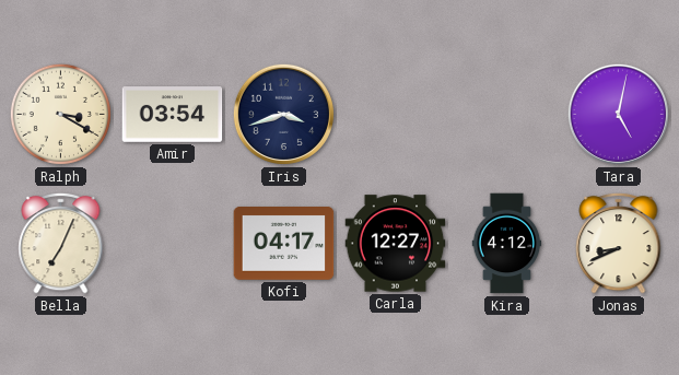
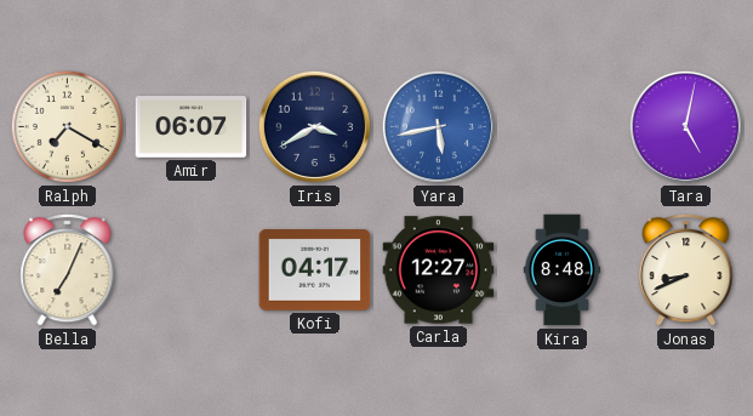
Ralph: 3:20 -> 7:20
Amir: 03:54 -> 06:07
Iris: 3:42 -> 3:40
Yara: none -> 5:43
Kira: 4:12 -> 8:48
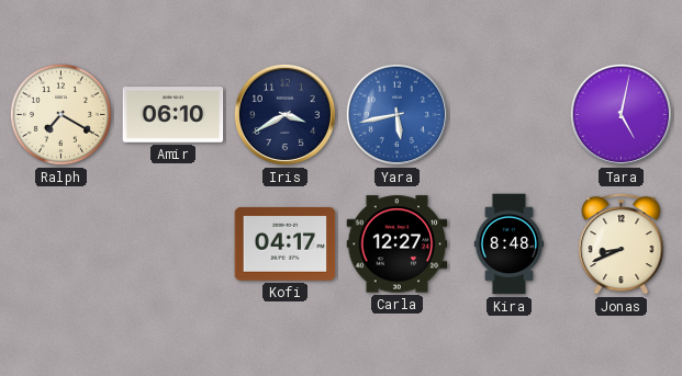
Amir: 06:07 -> 06:10
Bella: 7:04 -> none
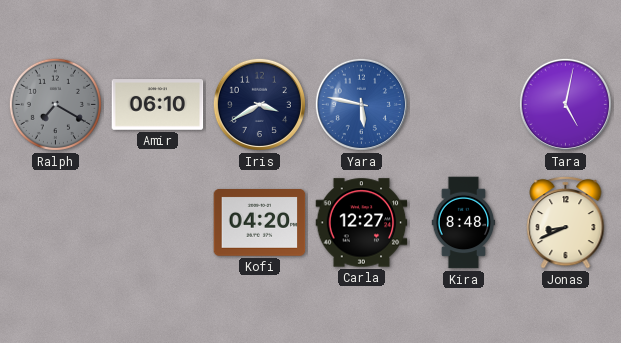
Ralph dial: cream -> grey
Yara: 5:43 -> 5:47
Kofi: 04:17 -> 04:20
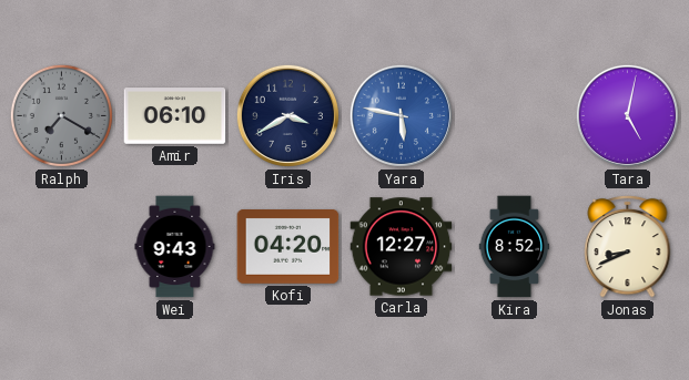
Wei: none -> 9:43
Kira: 8:48 -> 8:52
